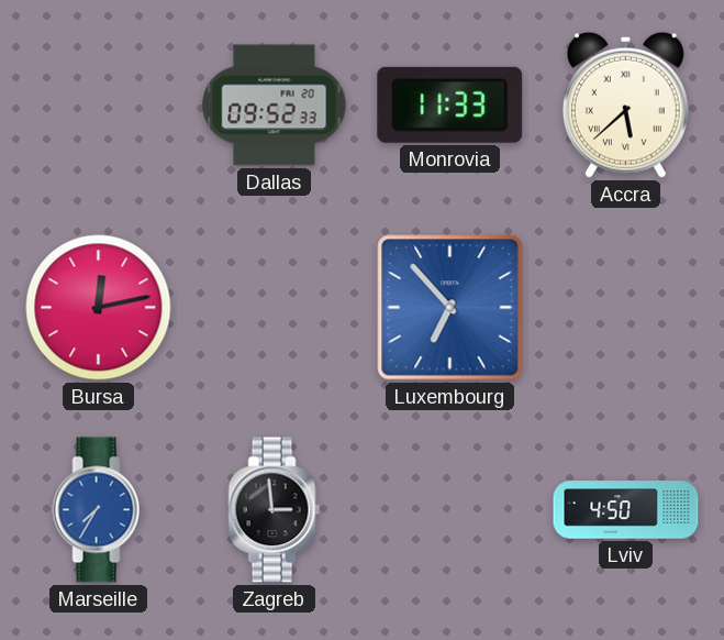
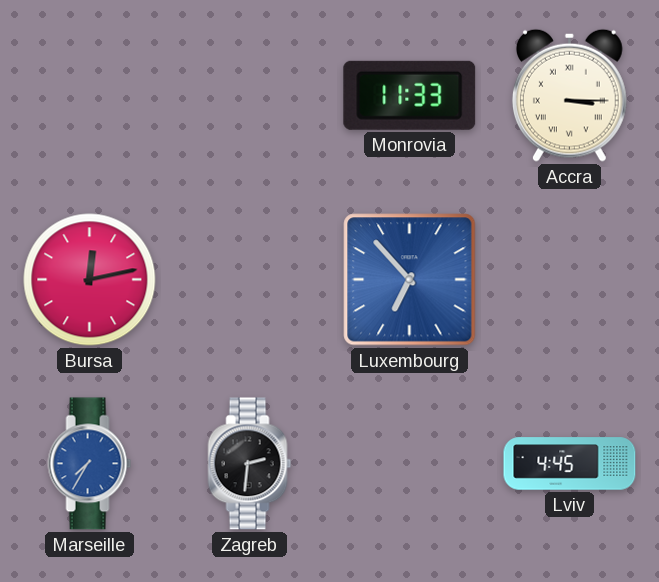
Dallas: 09:52 -> none
Accra: 5:38 -> 3:15
Zagreb: 2:59 -> 2:31
Lviv: 4:50 -> 4:45
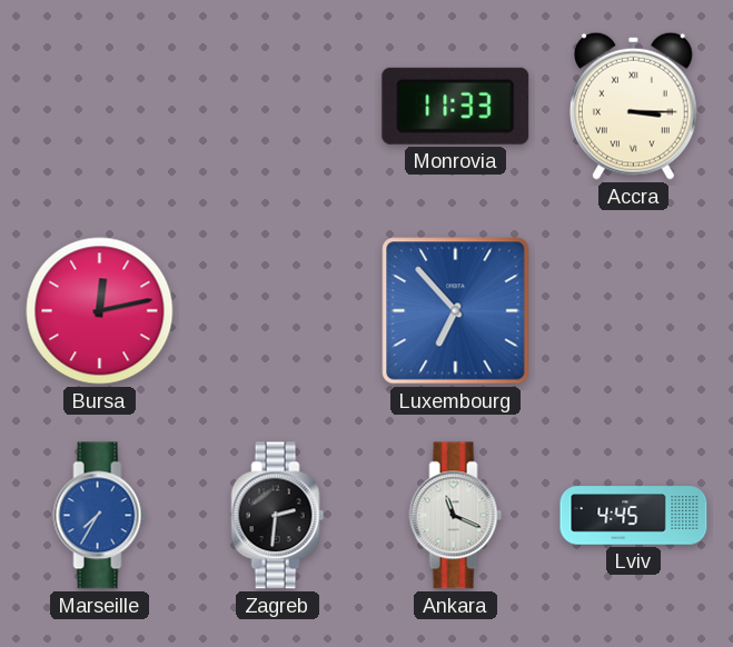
Ankara: none -> 11:19
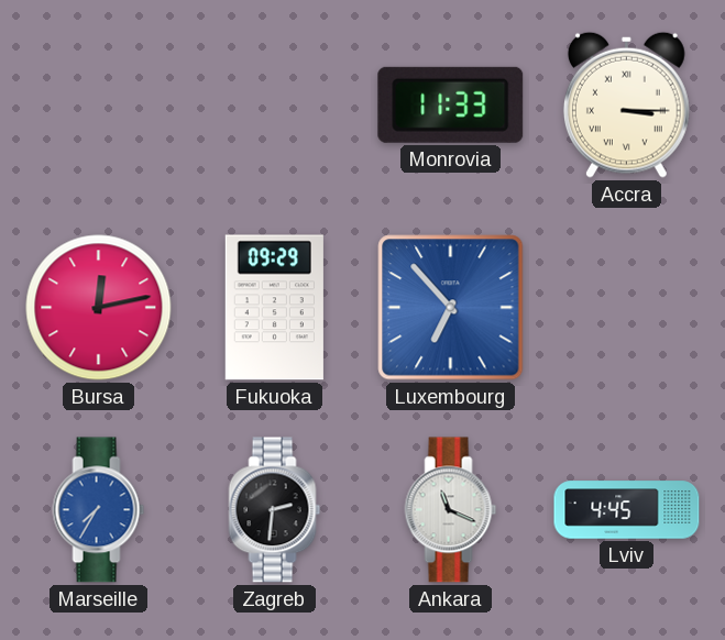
Fukuoka: none -> 09:29
